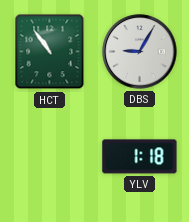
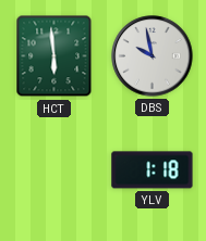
HCT: 10:54 -> 5:59
DBS: 9:05 -> 9:58
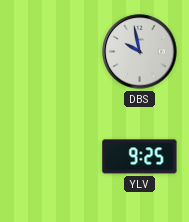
HCT: 5:59 -> none
YLV: 1:18 -> 9:25
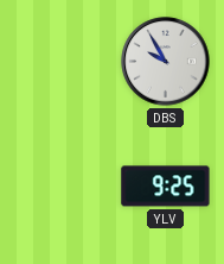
DBS: 9:58 -> 9:55
